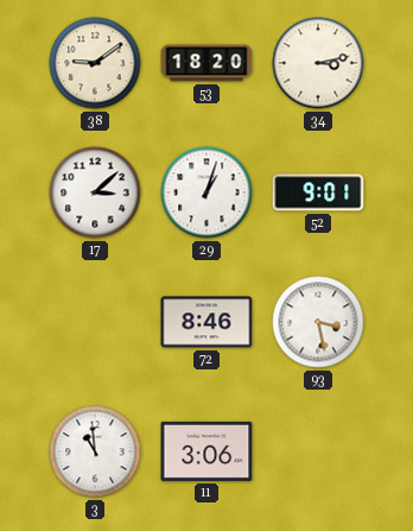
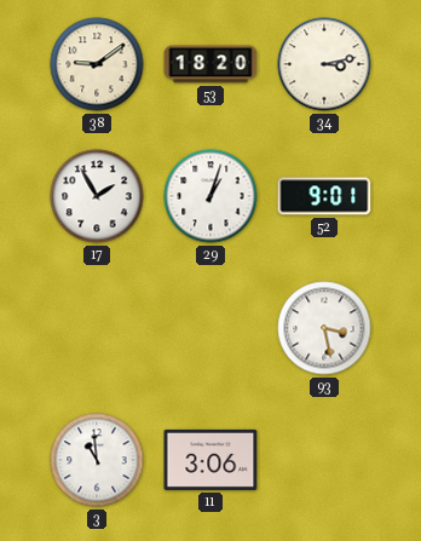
17: 3:08 -> 1:55
72: 8:46 -> none
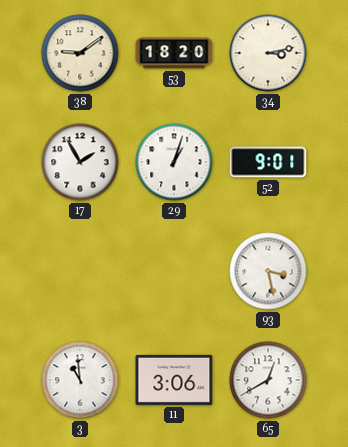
65: none -> 12:40
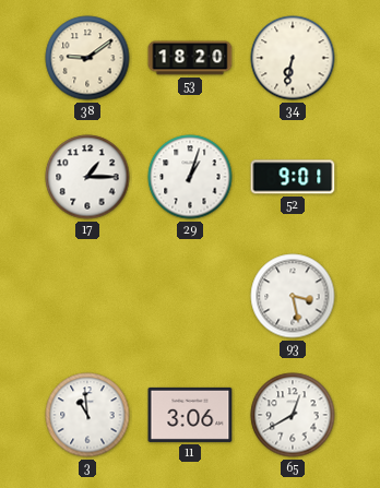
34: 3:13 -> 6:32
17: 1:55 -> 1:15
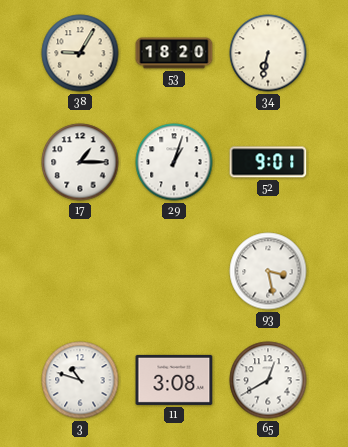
38: 9:09 -> 9:05
3: 10:59 -> 10:48
11: 3:06 -> 3:08
